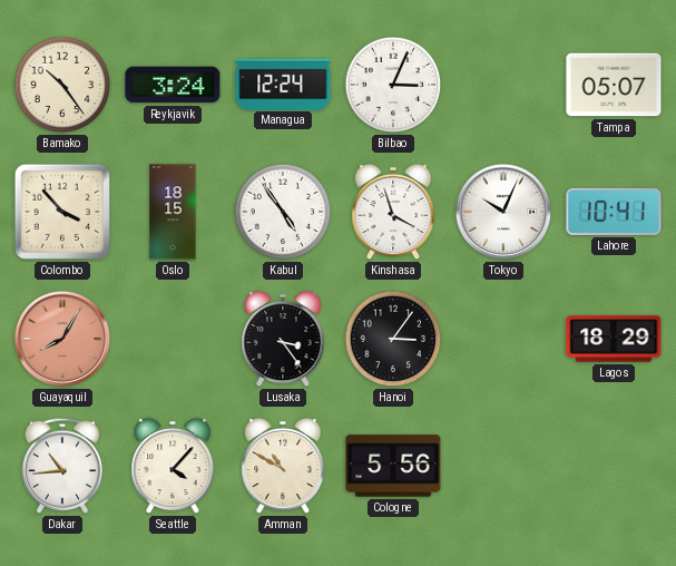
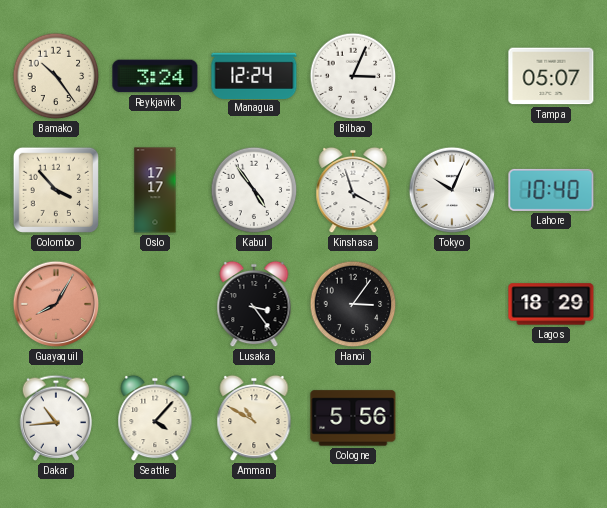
Oslo: 18:15 -> 17:17
Lahore: 10:41 -> 10:40
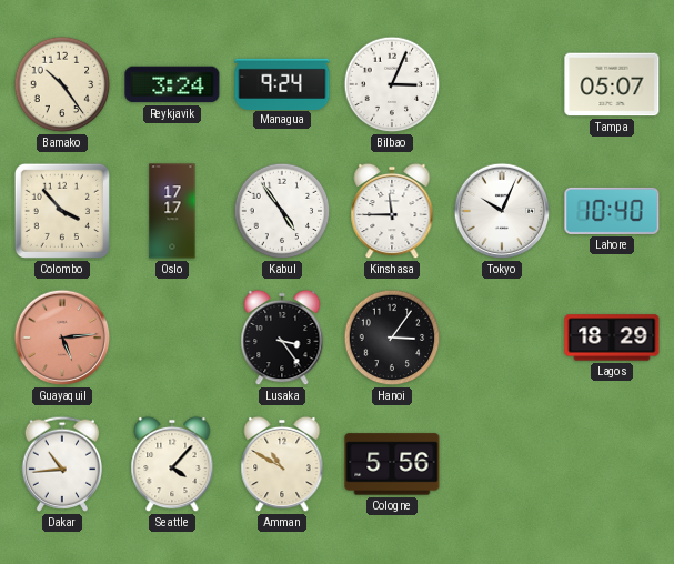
Managua: 12:24 -> 9:24
Kinshasa: 3:57 -> 11:45
Guayaquil: 8:05 -> 5:14
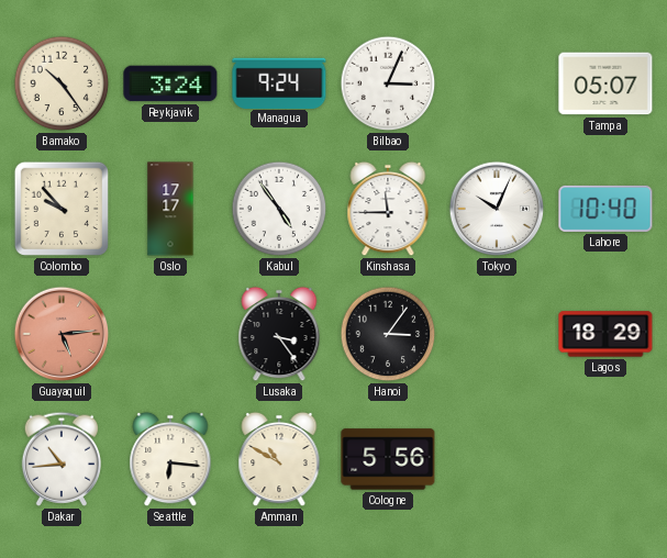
Colombo: 3:53 -> 9:53
Seattle: 4:07 -> 6:16
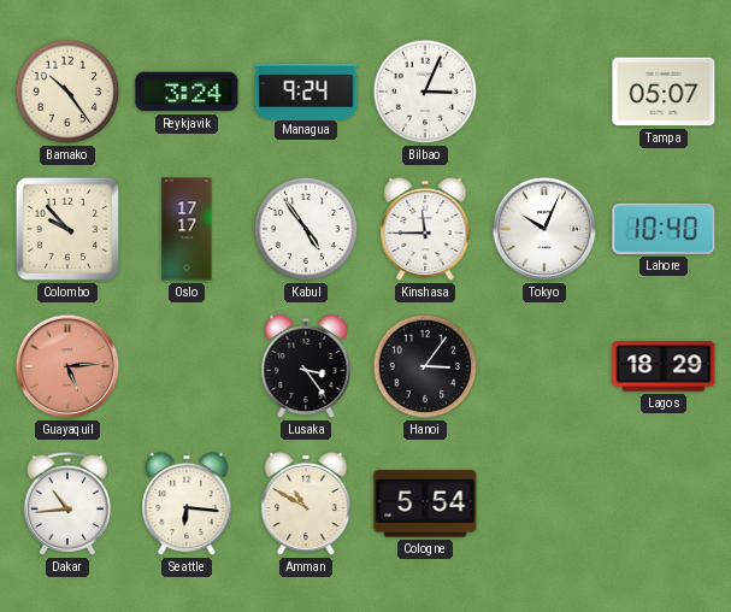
Cologne: 5:56 -> 5:54
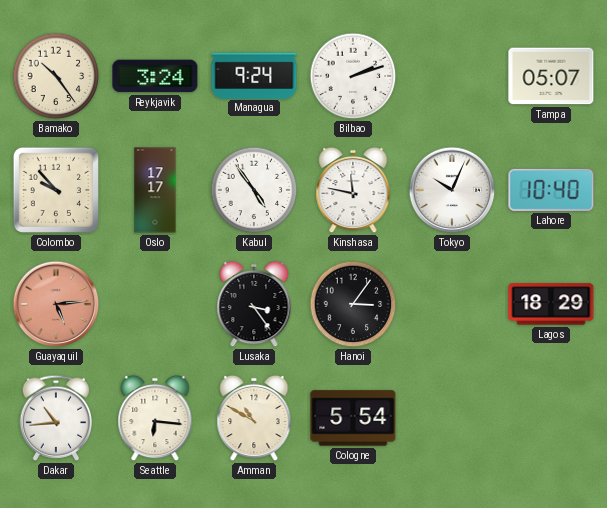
Bilbao: 3:04 -> 2:12
Kinshasa: 11:45 -> 11:47
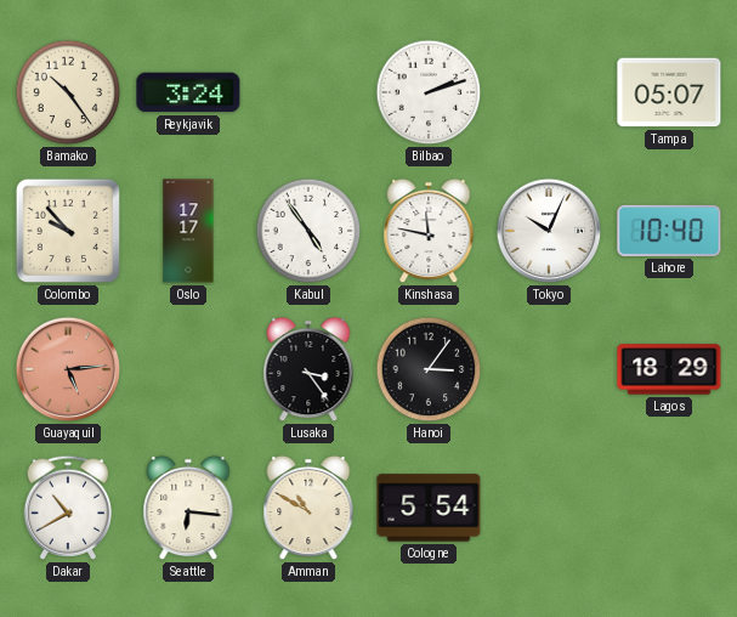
Managua: 9:24 -> none
Dakar: 10:44 -> 10:40
